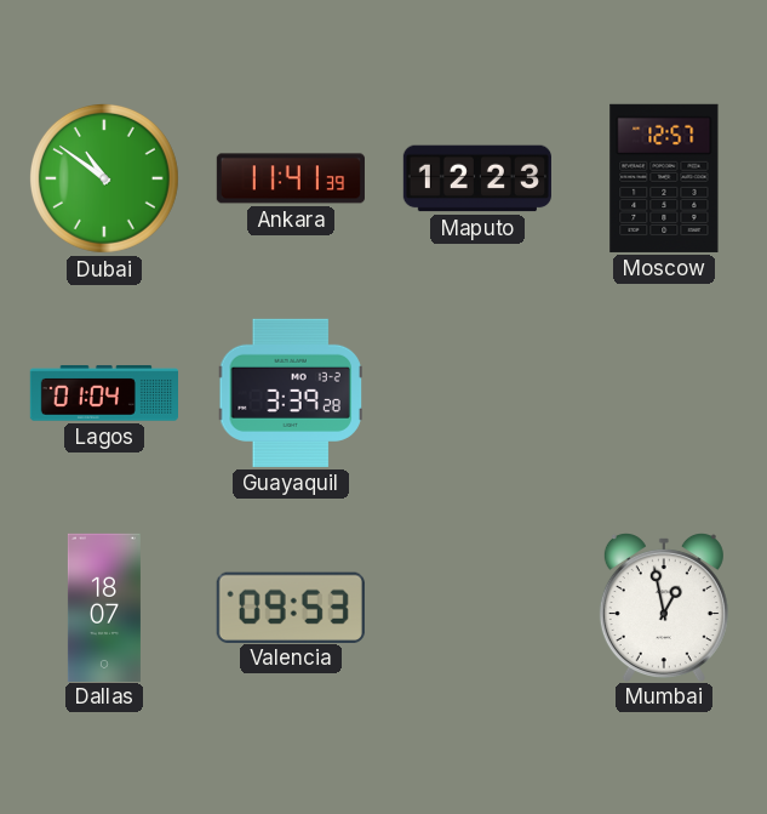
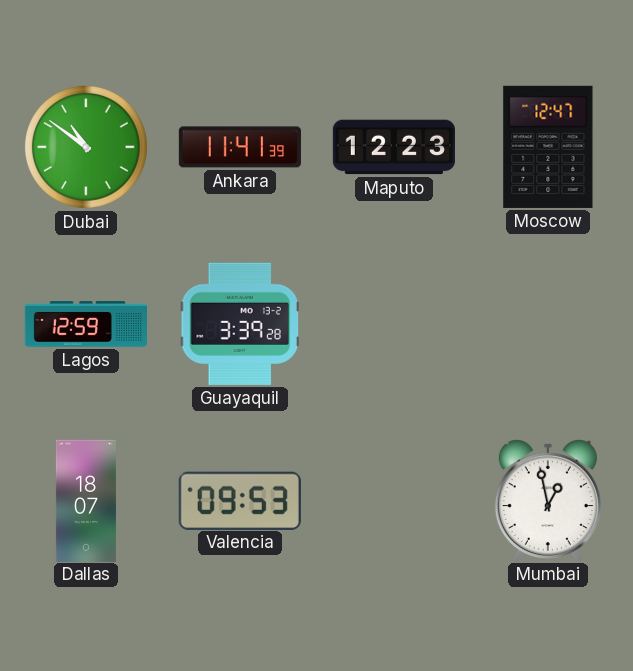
Moscow: 12:57 -> 12:47
Lagos: 01:04 -> 12:59
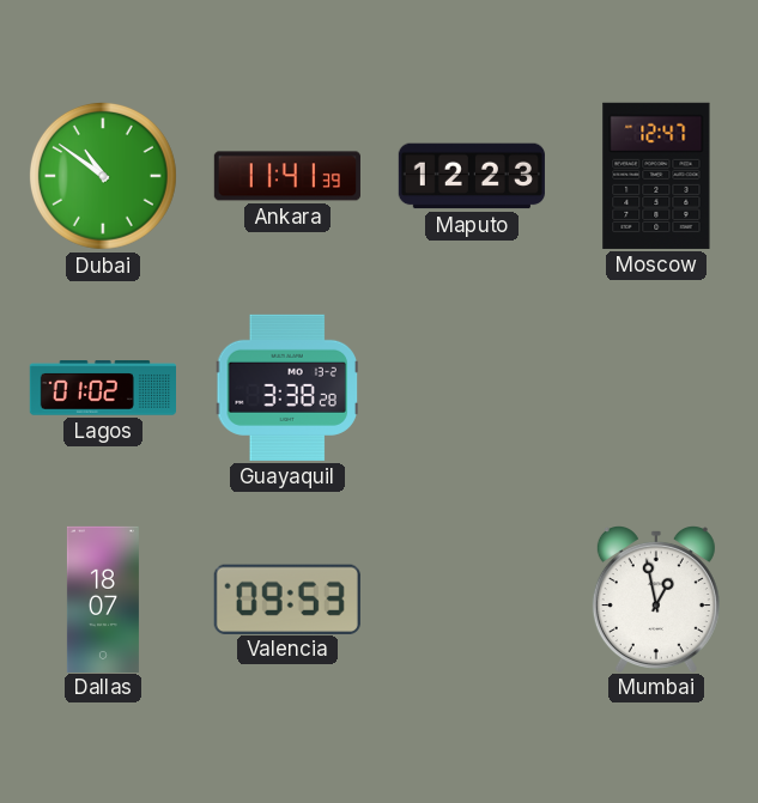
Lagos: 12:59 -> 01:02
Guayaquil: 3:39 -> 3:38
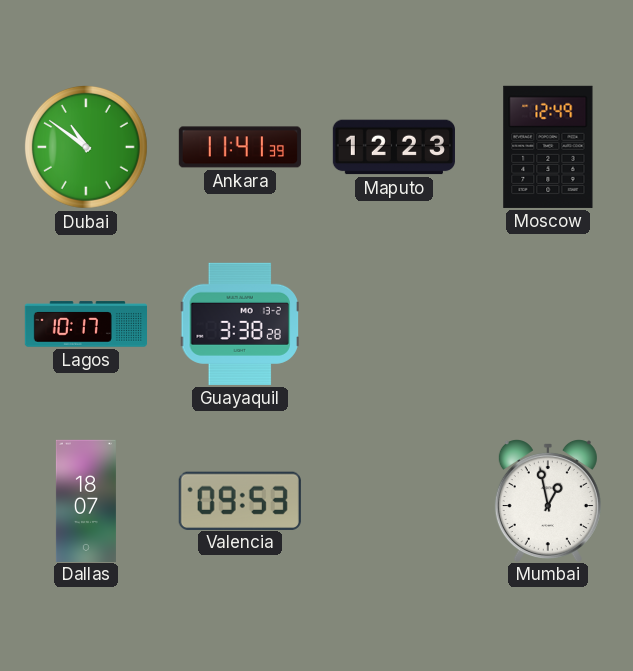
Moscow: 12:47 -> 12:49
Lagos: 01:02 -> 10:17
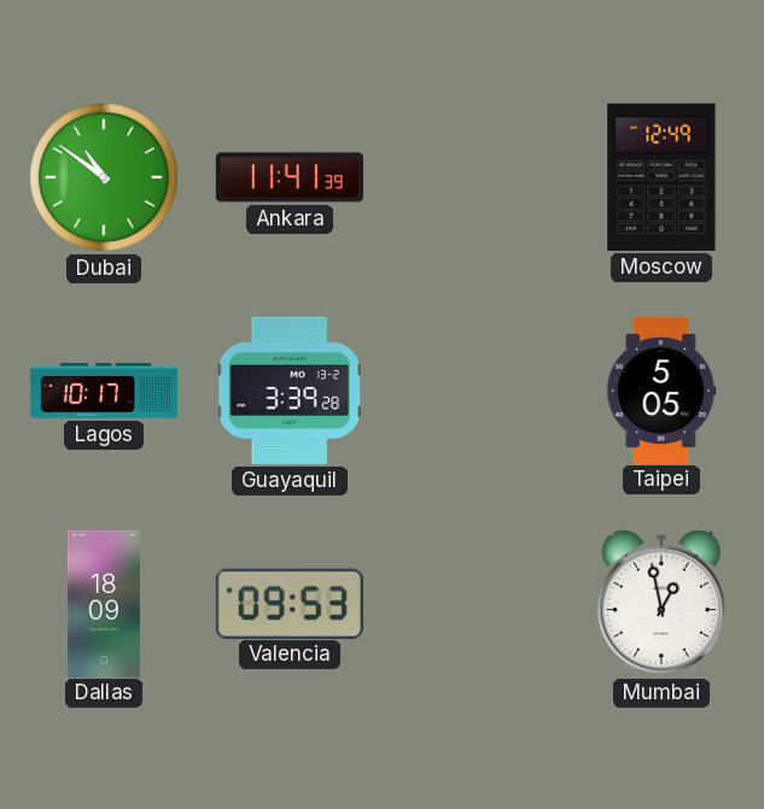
Maputo: 12:23 -> none
Guayaquil: 3:38 -> 3:39
Taipei: none -> 5:05
Dallas: 18:07 -> 18:09
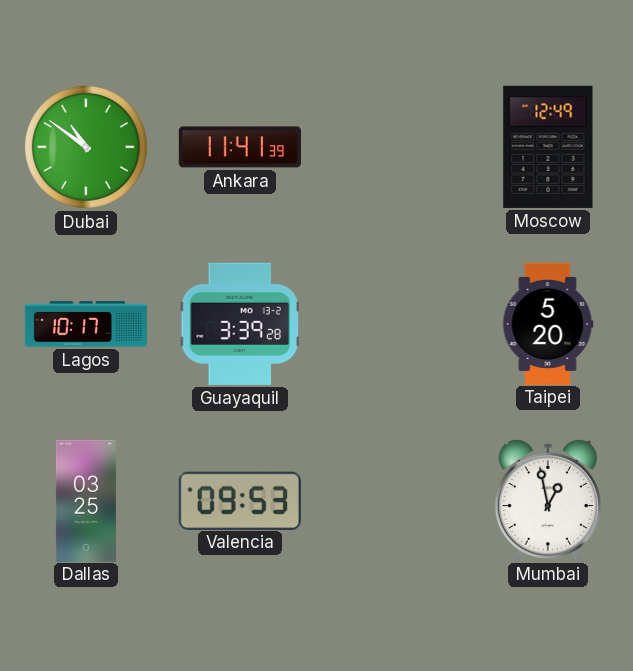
Taipei: 5:05 -> 5:20
Dallas: 18:09 -> 03:25
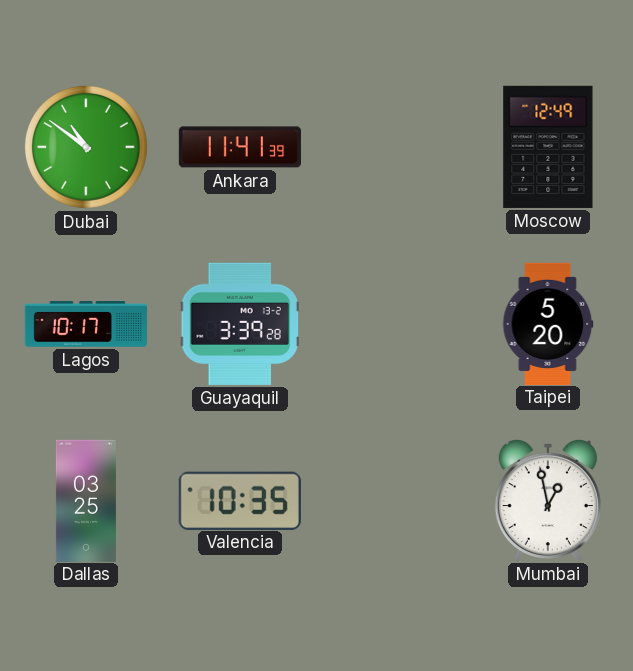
Valencia: 09:53 -> 10:35
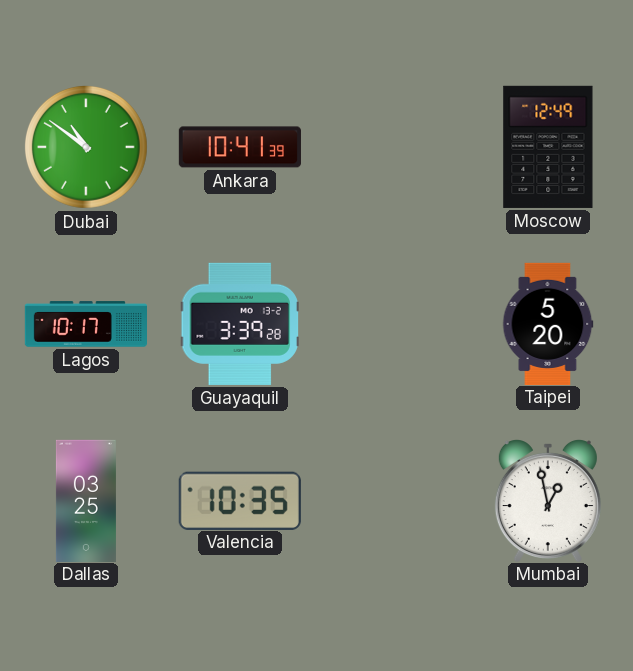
Ankara: 11:41 -> 10:41
